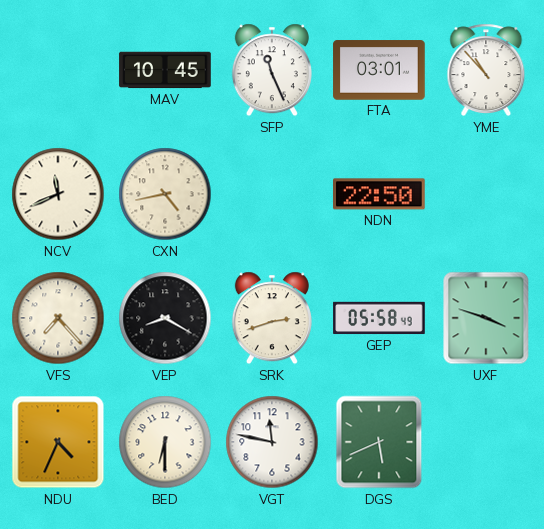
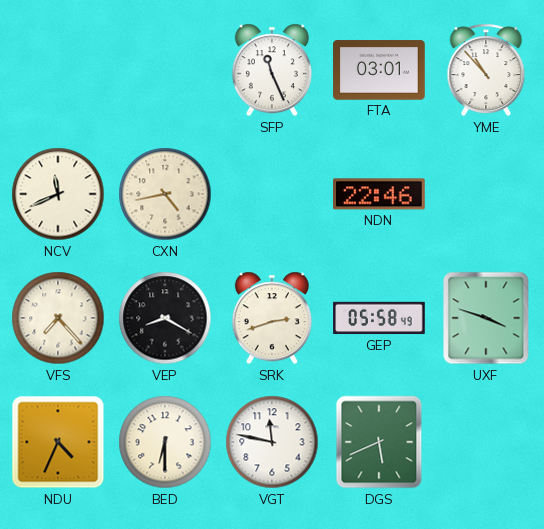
MAV: 10:45 -> none
NDN: 22:50 -> 22:46
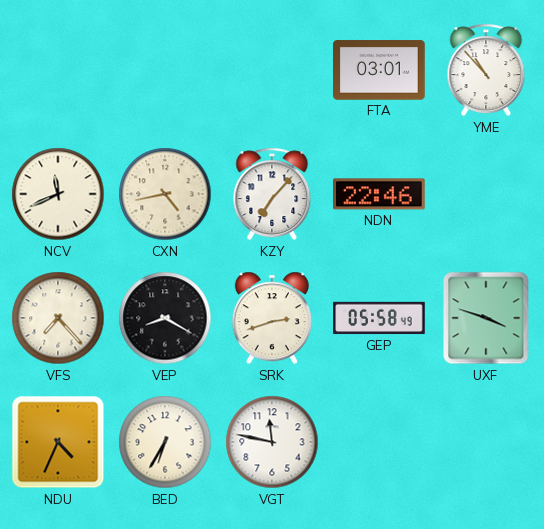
SFP: 11:26 -> none
KZY: none -> 7:07
BED: 6:30 -> 6:35
DGS: 5:41 -> none
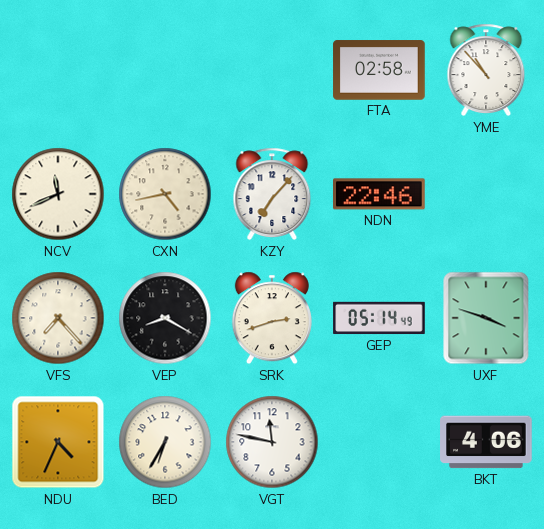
FTA: 03:01 -> 02:58
GEP: 05:58 -> 05:14
BKT: none -> 4:06
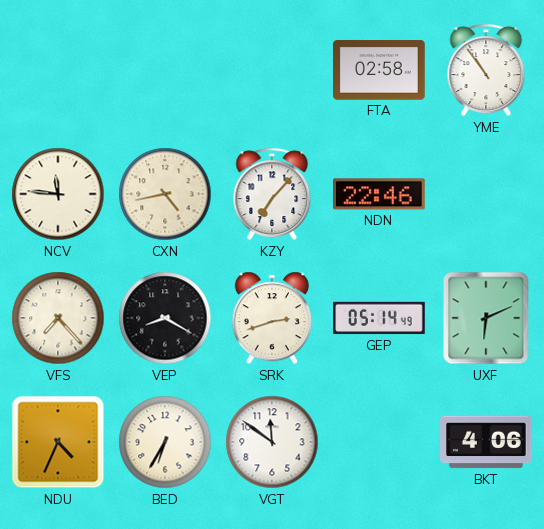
YME: 10:53 -> 10:54
NCV: 11:41 -> 11:46
UXF: 3:48 -> 6:11
VGT: 11:47 -> 11:51
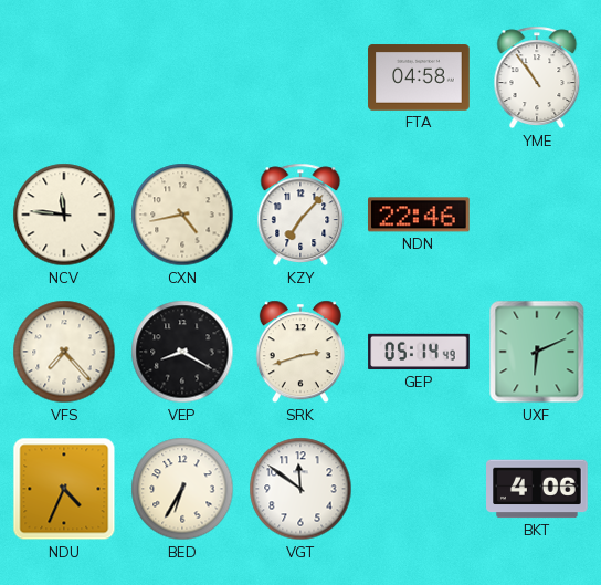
FTA: 02:58 -> 04:58
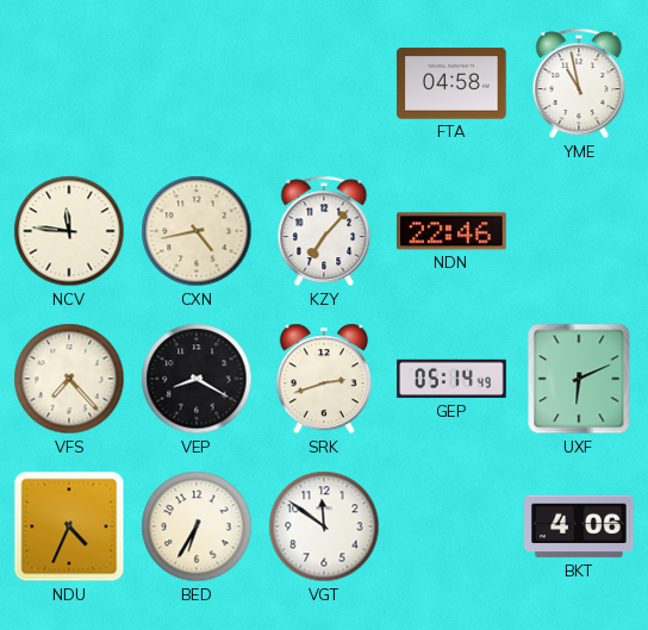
YME: 10:54 -> 10:58
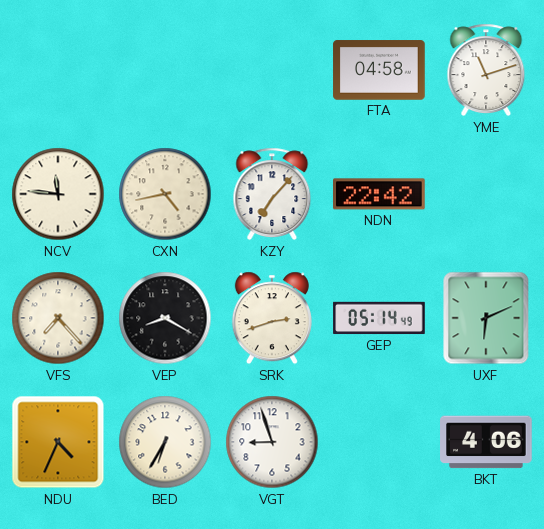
YME: 10:58 -> 11:12
NDN: 22:46 -> 22:42
VGT: 11:51 -> 8:57
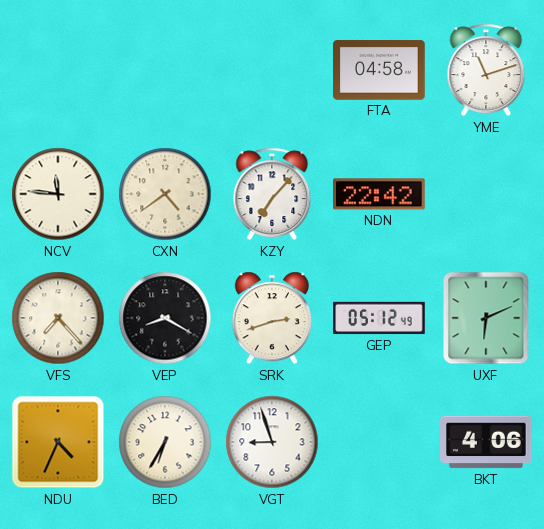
CXN: 4:43 -> 4:39
GEP: 05:14 -> 05:12
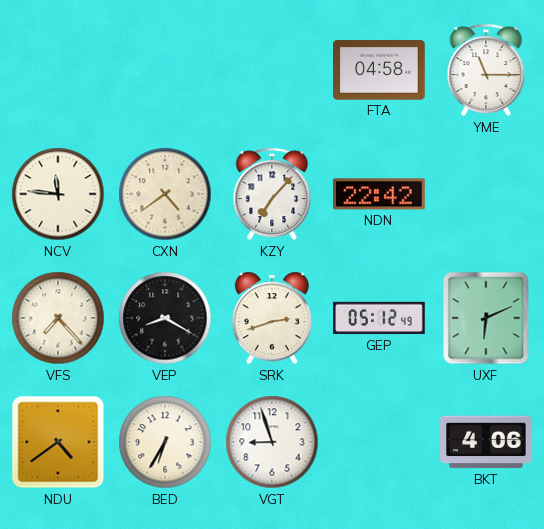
YME: 11:12 -> 11:15
NDU: 4:34 -> 4:39
